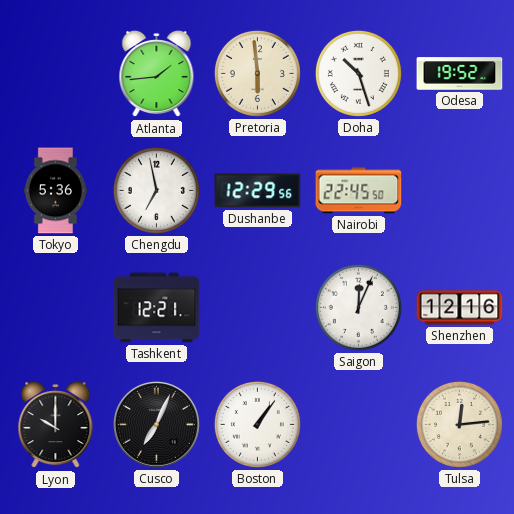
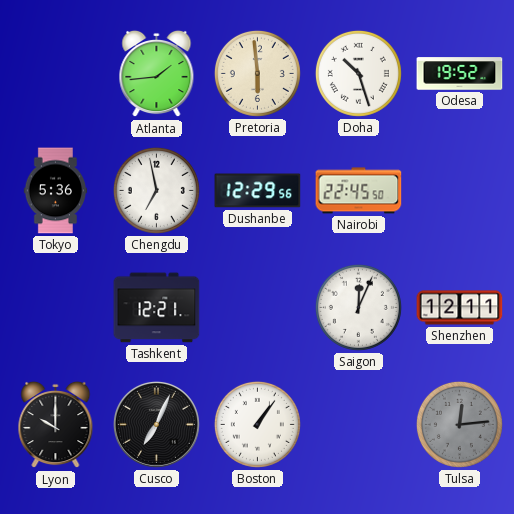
Shenzhen: 12:16 -> 12:11
Tulsa dial: cream -> grey
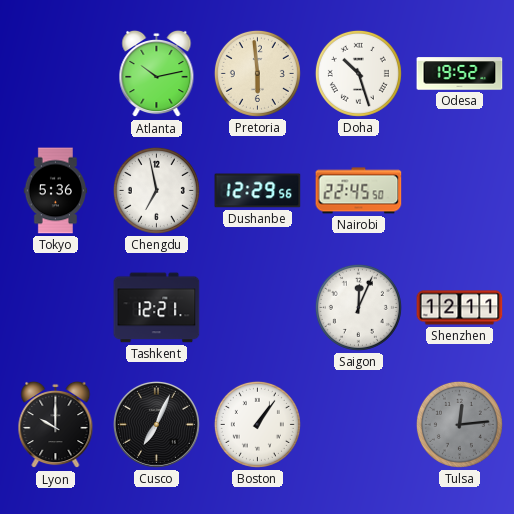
Atlanta: 1:44 -> 10:13
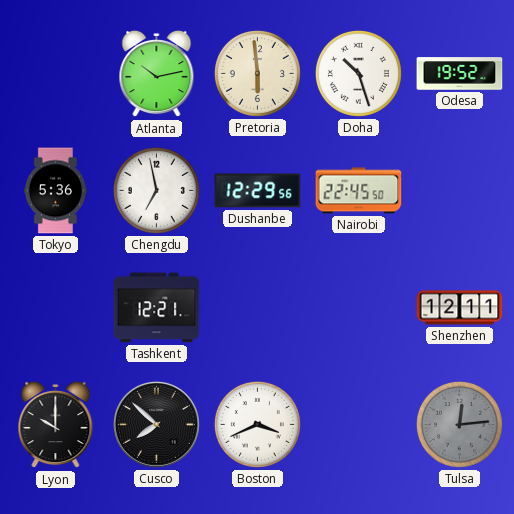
Saigon: 12:04 -> none
Cusco: 7:04 -> 7:52
Boston: 1:06 -> 3:41
